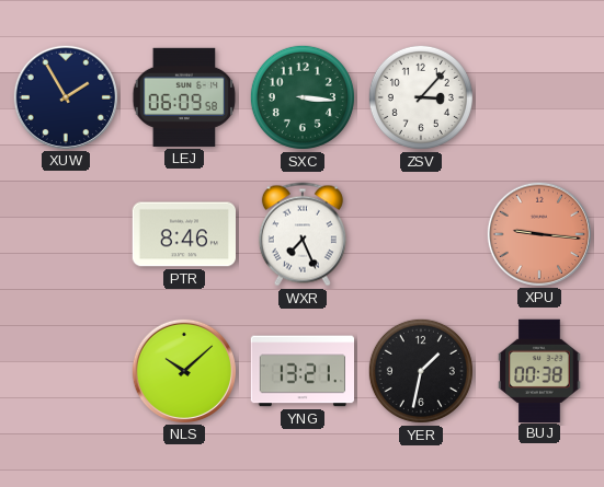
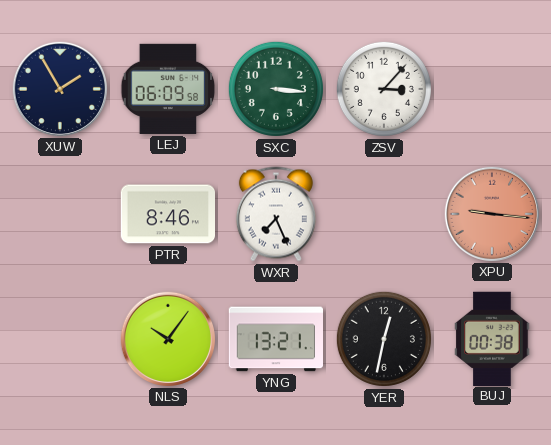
NLS: 10:08 -> 10:06
YER: 1:32 -> 12:32
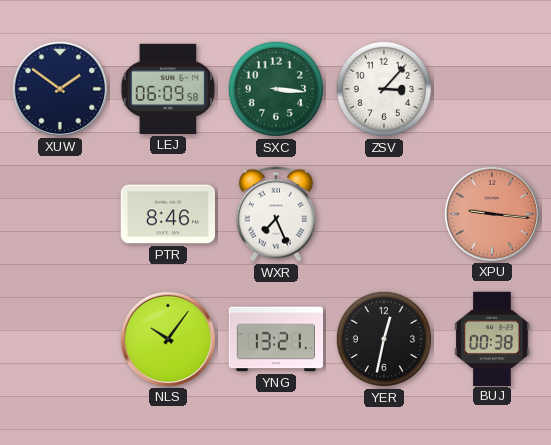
XUW: 1:55 -> 1:51
